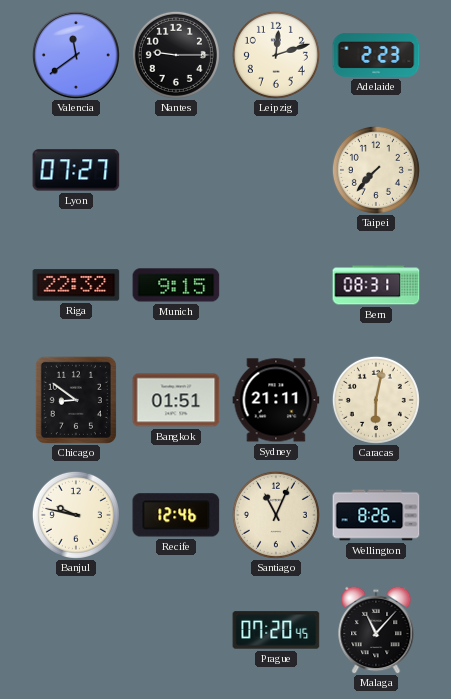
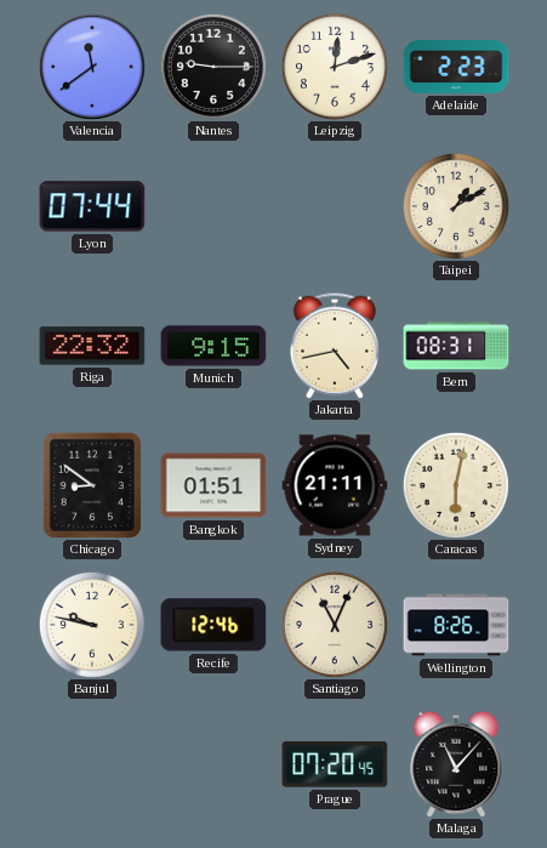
Lyon: 07:27 -> 07:44
Taipei: 7:37 -> 1:10
Jakarta: none -> 4:43
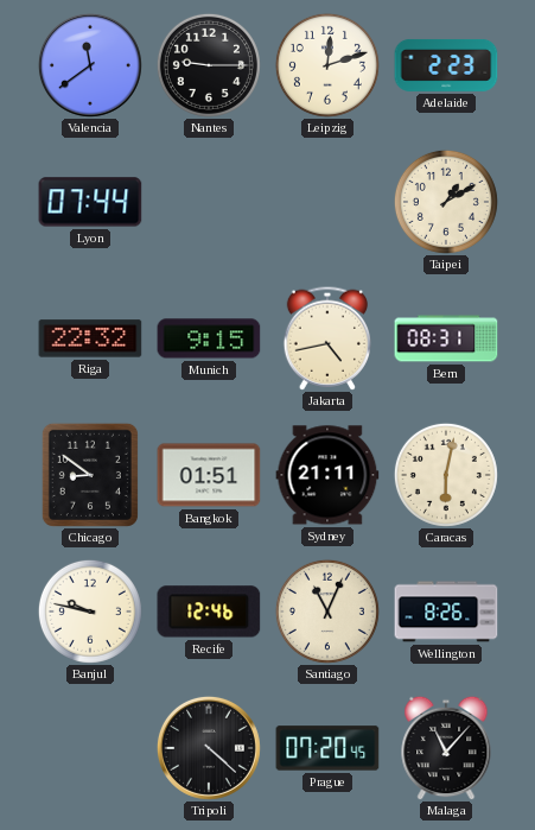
Tripoli: none -> 4:22
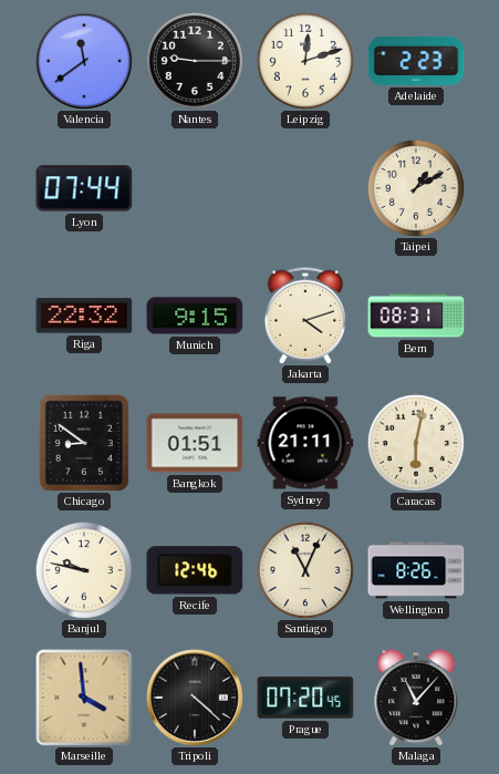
Jakarta: 4:43 -> 4:12
Marseille: none -> 3:59
